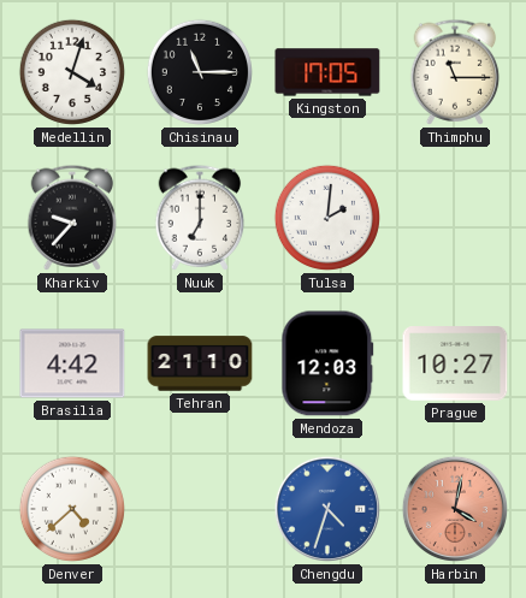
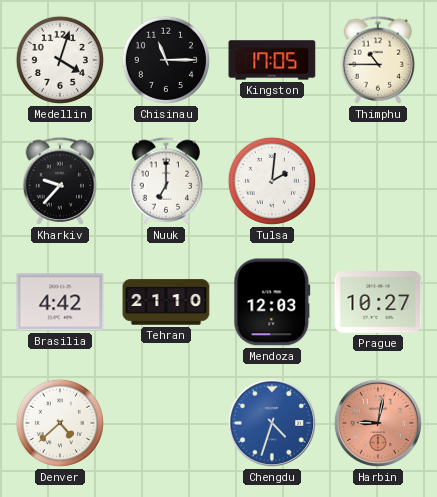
Thimphu: 11:15 -> 10:45
Harbin: 4:02 -> 9:02
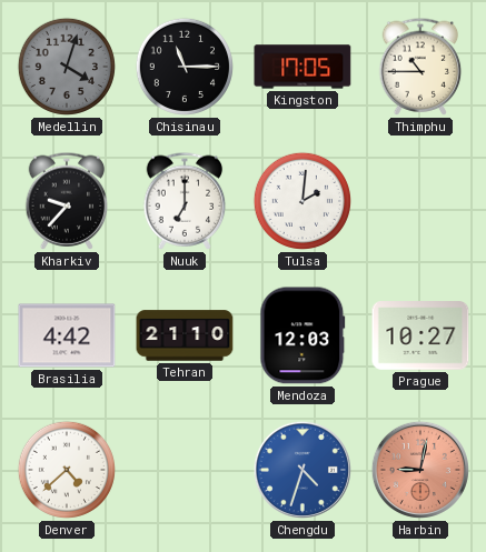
Medellin dial: white -> grey
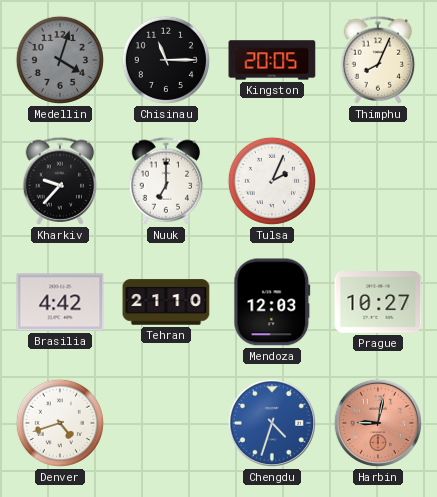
Kingston: 17:05 -> 20:05
Thimphu: 10:45 -> 8:04
Tulsa: 2:01 -> 2:04
Denver: 4:38 -> 4:42
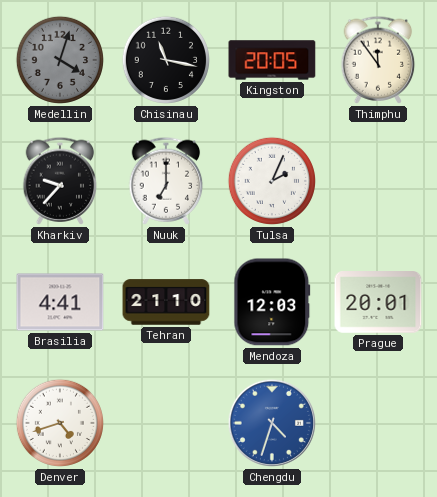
Chisinau: 11:15 -> 11:17
Thimphu: 8:04 -> 11:54
Brasilia: 4:42 -> 4:41
Prague: 10:27 -> 20:01
Harbin: 9:02 -> none
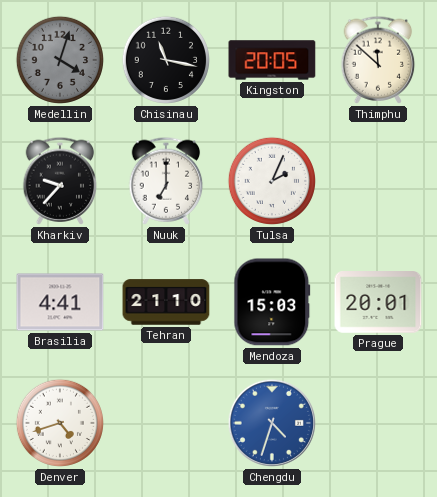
Thimphu: 11:54 -> 11:52
Mendoza: 12:03 -> 15:03
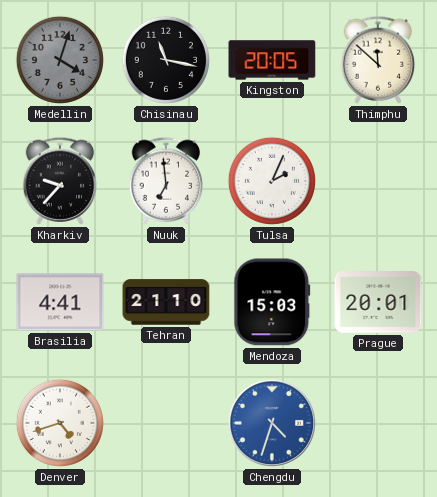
Nuuk: 7:00 -> 6:59
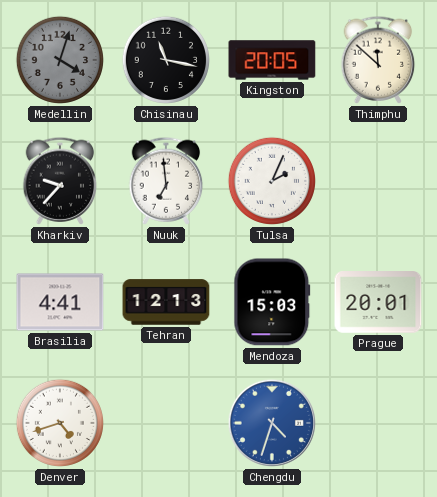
Tehran: 21:10 -> 12:13
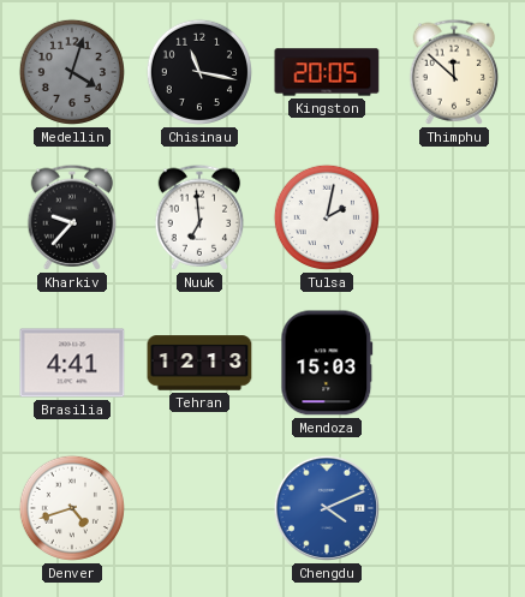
Tulsa: 2:04 -> 2:02
Prague: 20:01 -> none
Chengdu: 4:33 -> 4:11
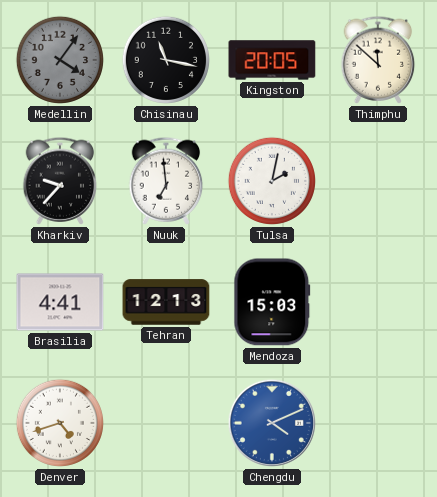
Medellin: 4:03 -> 4:06
